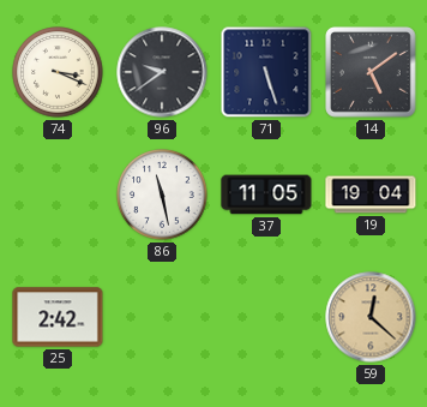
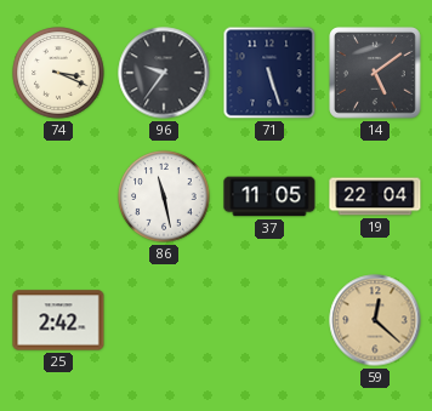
96: 9:39 -> 9:36
19: 19:04 -> 22:04
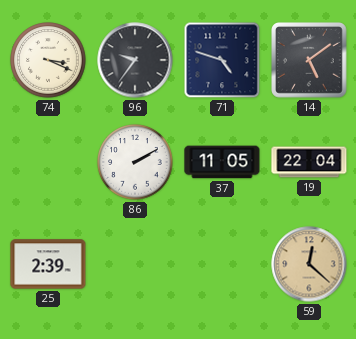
71: 5:27 -> 4:48
86: 11:28 -> 2:10
25: 2:42 -> 2:39
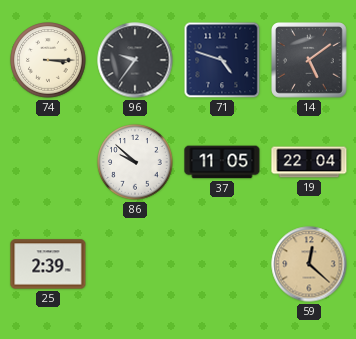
74: 3:19 -> 3:15
86: 2:10 -> 9:52
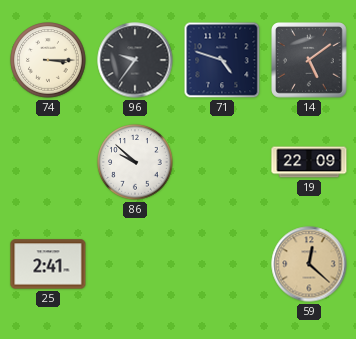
37: 11:05 -> none
19: 22:04 -> 22:09
25: 2:39 -> 2:41
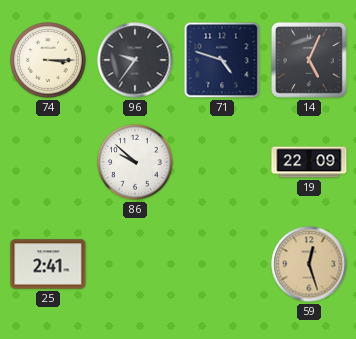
14: 5:09 -> 5:04
59: 12:22 -> 12:27
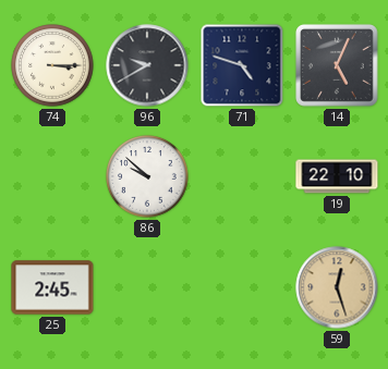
96: 9:36 -> 9:40
19: 22:09 -> 22:10
25: 2:41 -> 2:45
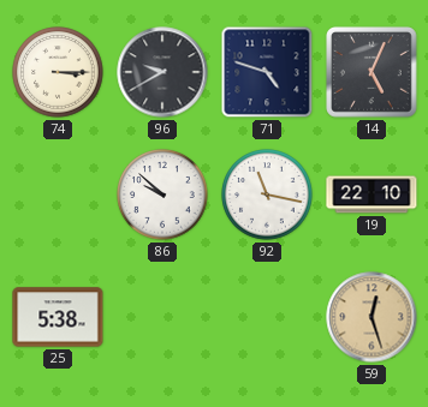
92: none -> 11:17
25: 2:45 -> 5:38
